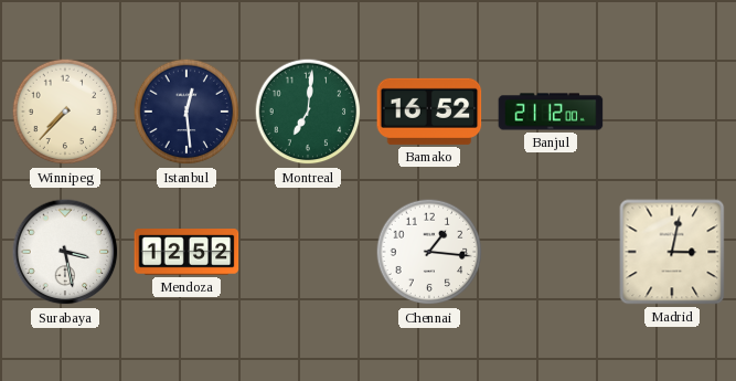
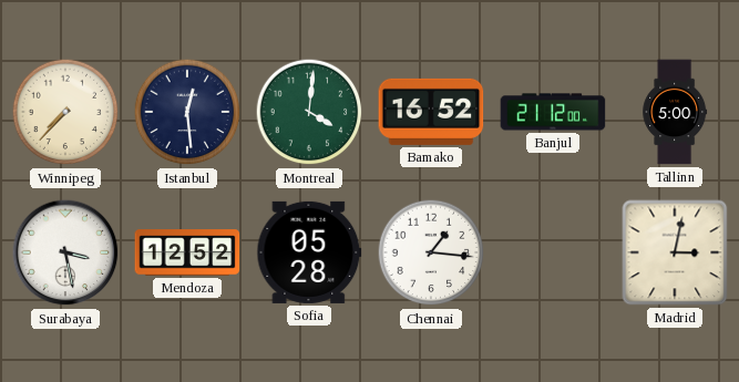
Montreal: 7:01 -> 4:01
Tallinn: none -> 5:00
Sofia: none -> 05:28
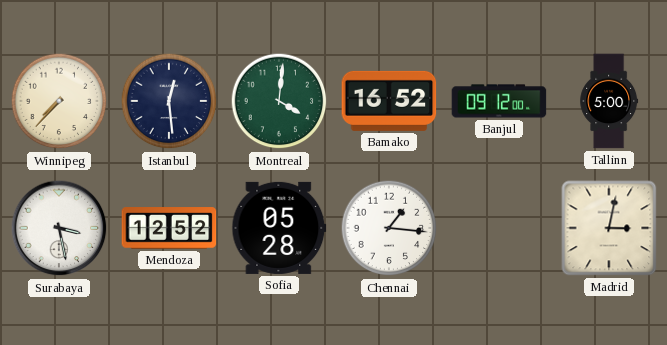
Banjul: 21:12 -> 09:12
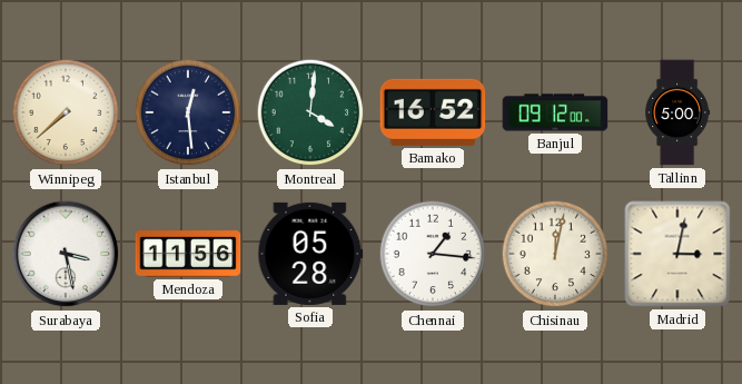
Winnipeg: 7:37 -> 7:38
Mendoza: 12:52 -> 11:56
Chisinau: none -> 12:02
